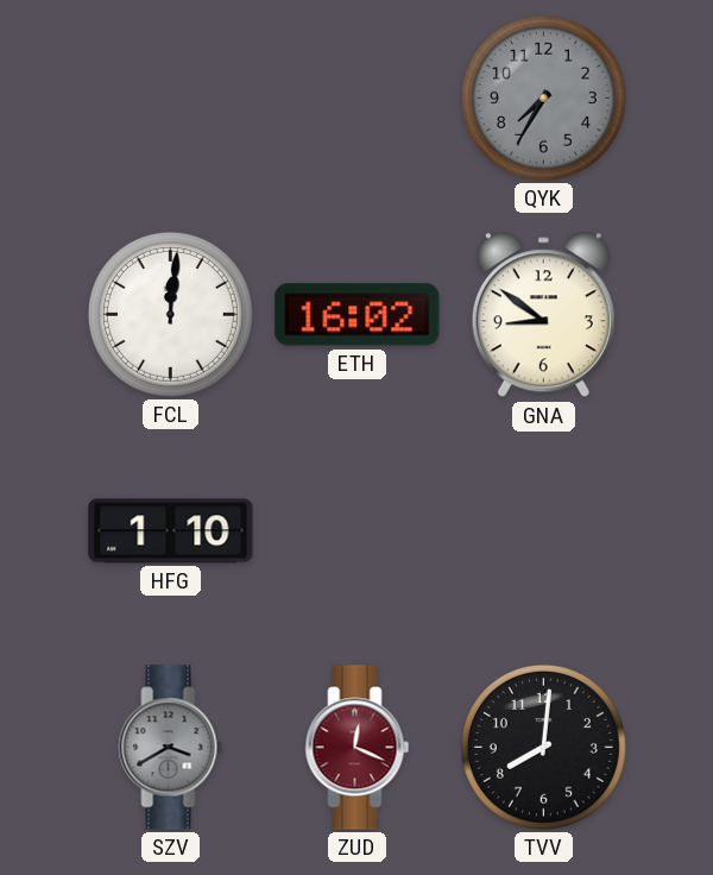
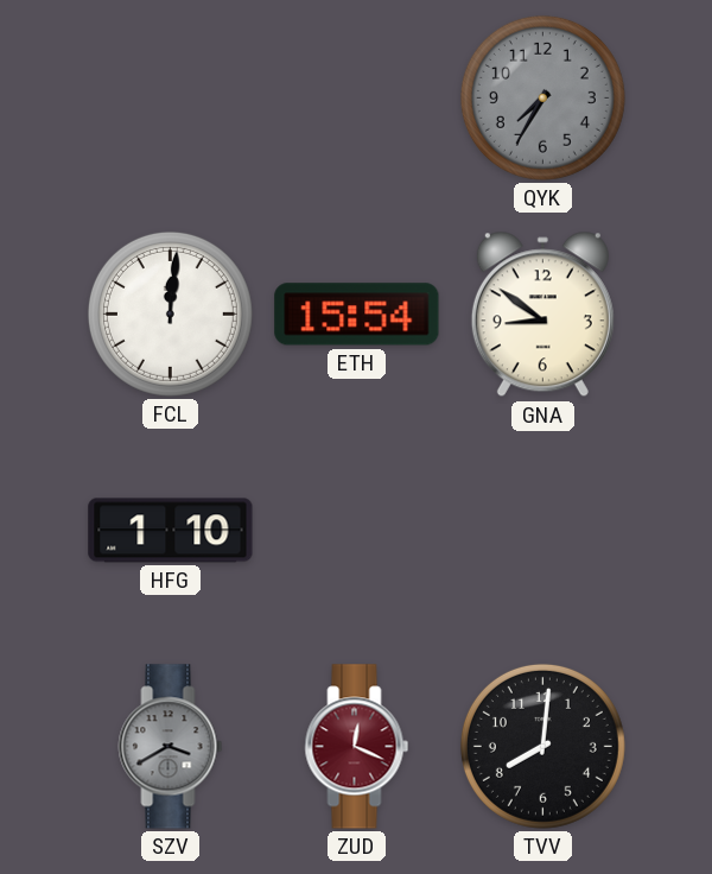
ETH: 16:02 -> 15:54
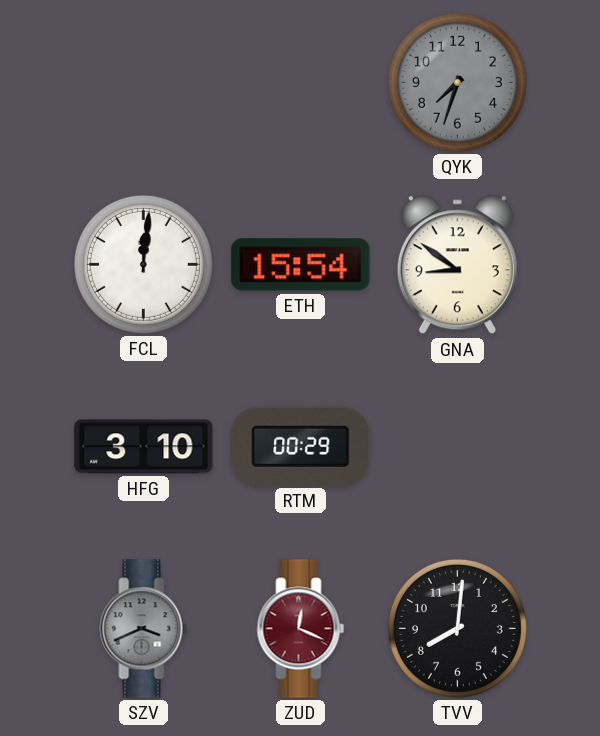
QYK: 7:35 -> 7:33
HFG: 1:10 -> 3:10
RTM: none -> 00:29
SZV: 3:40 -> 3:41
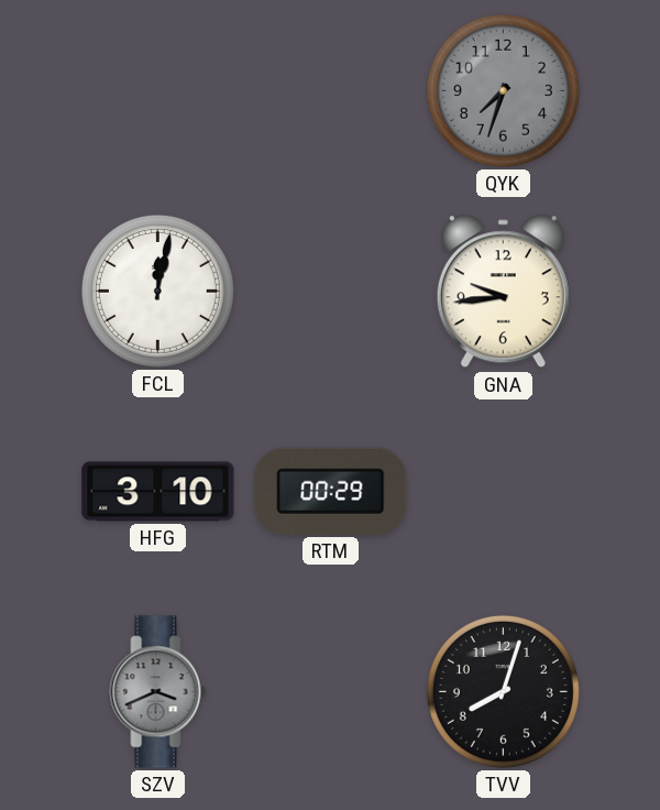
FCL: 12:01 -> 12:02
ETH: 15:54 -> none
GNA: 8:51 -> 9:44
ZUD: 12:19 -> none
TVV: 8:01 -> 8:03
